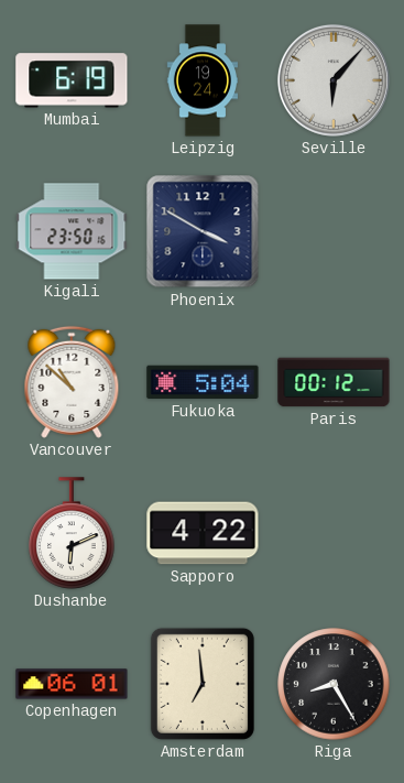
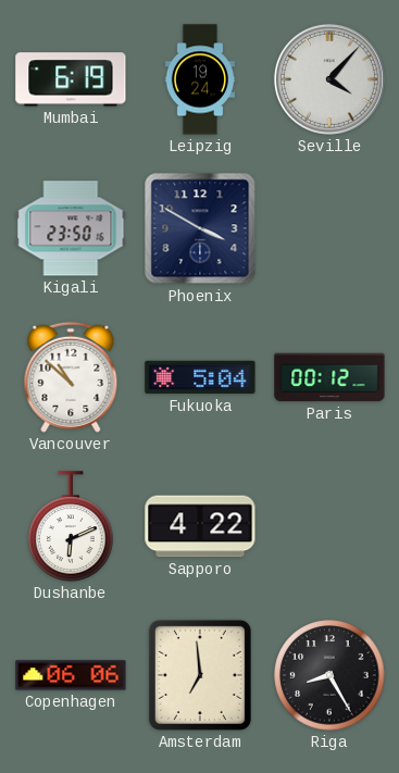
Seville: 6:07 -> 4:07
Copenhagen: 06:01 -> 06:06
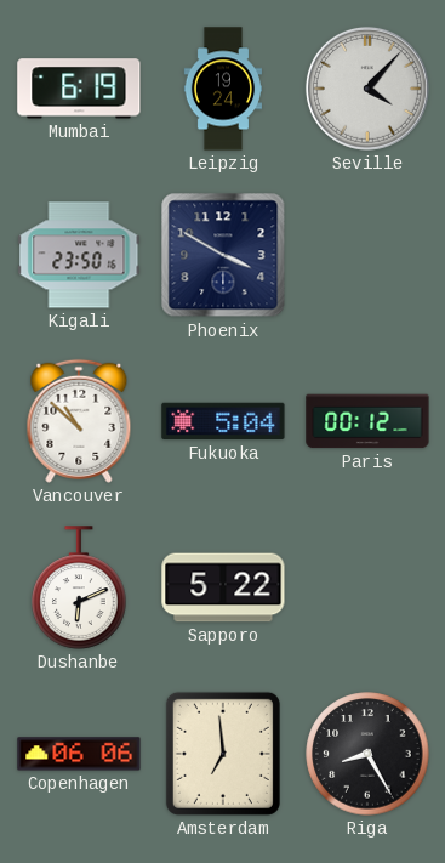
Sapporo: 4:22 -> 5:22
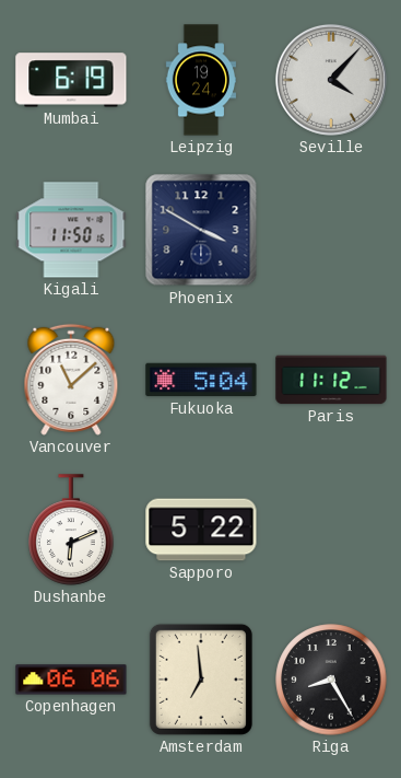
Kigali: 23:50 -> 11:50
Vancouver: 10:52 -> 11:08
Paris: 00:12 -> 11:12
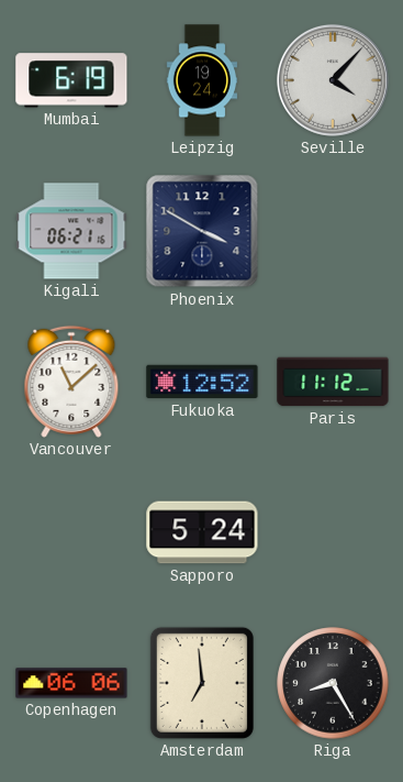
Kigali: 11:50 -> 06:21
Fukuoka: 5:04 -> 12:52
Dushanbe: 6:11 -> none
Sapporo: 5:22 -> 5:24
